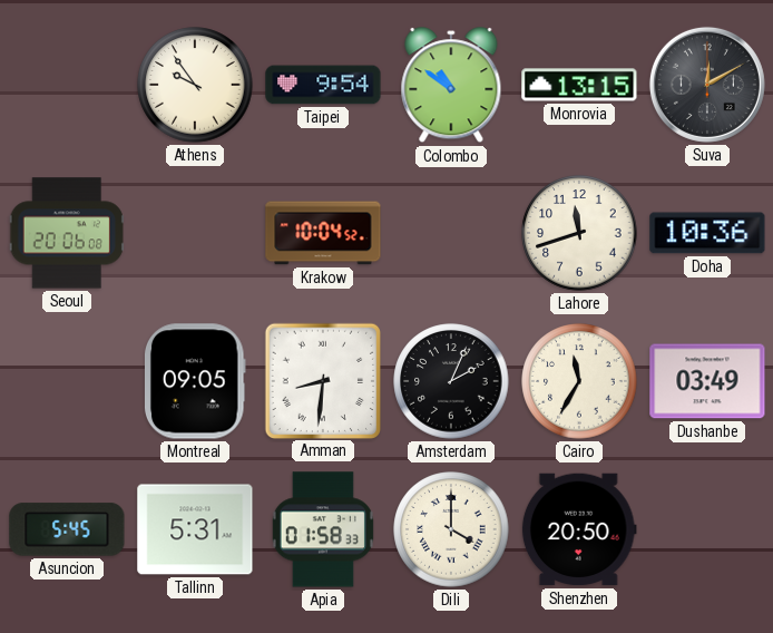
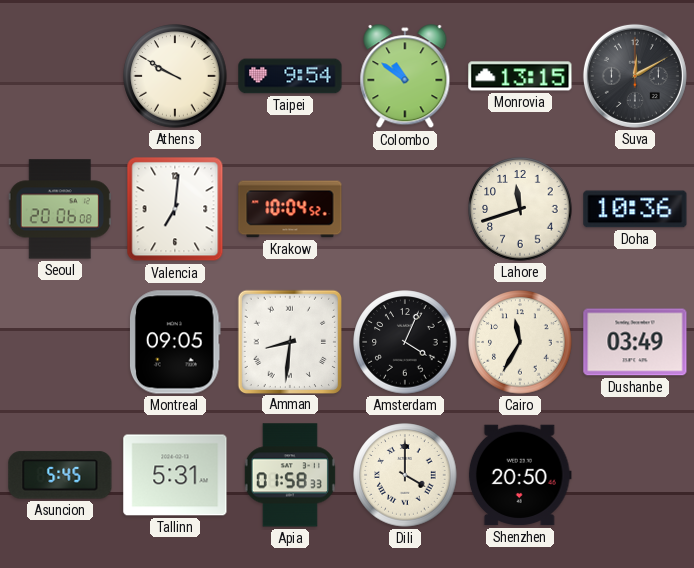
Athens: 9:54 -> 9:50
Valencia: none -> 7:01
Amsterdam: 2:04 -> 4:04
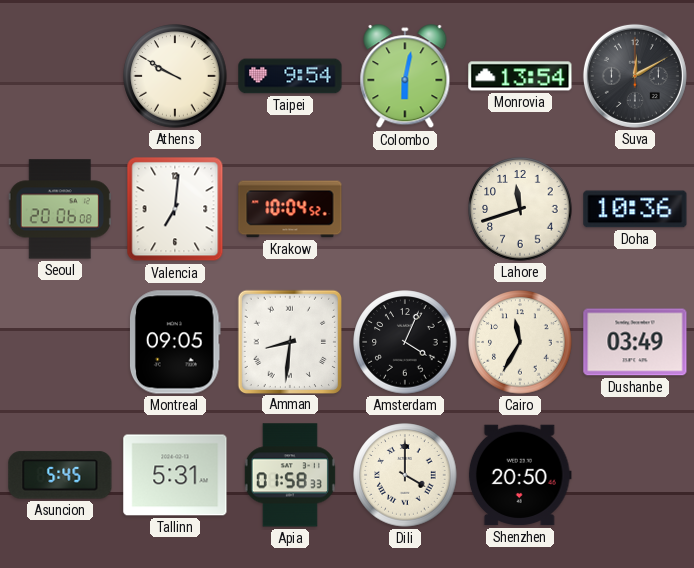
Colombo: 10:51 -> 6:02
Monrovia: 13:15 -> 13:54
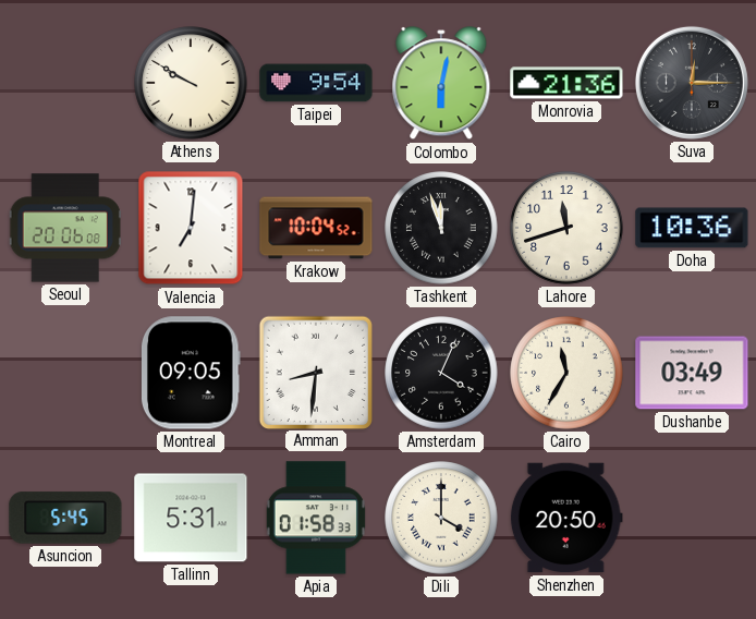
Monrovia: 13:54 -> 21:36
Suva: 12:10 -> 12:15
Tashkent: none -> 11:57
